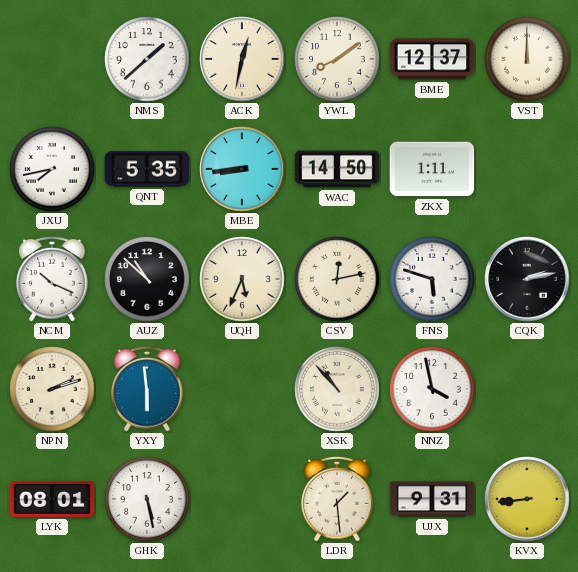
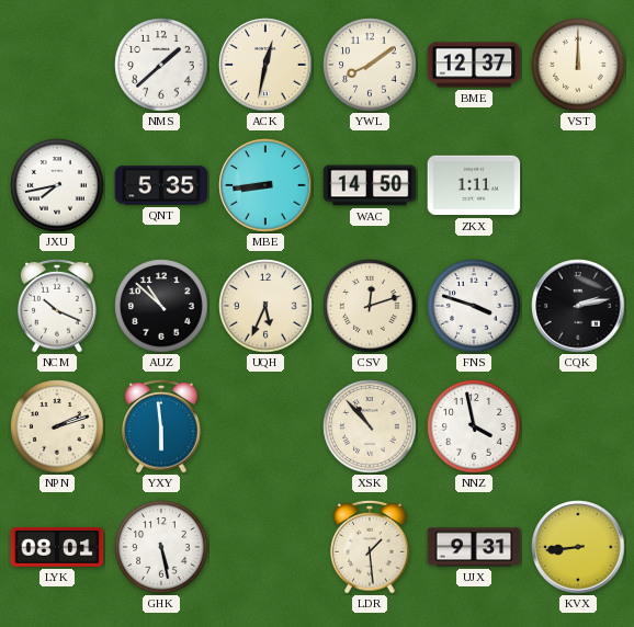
CSV: 12:13 -> 12:12
FNS: 5:48 -> 3:48
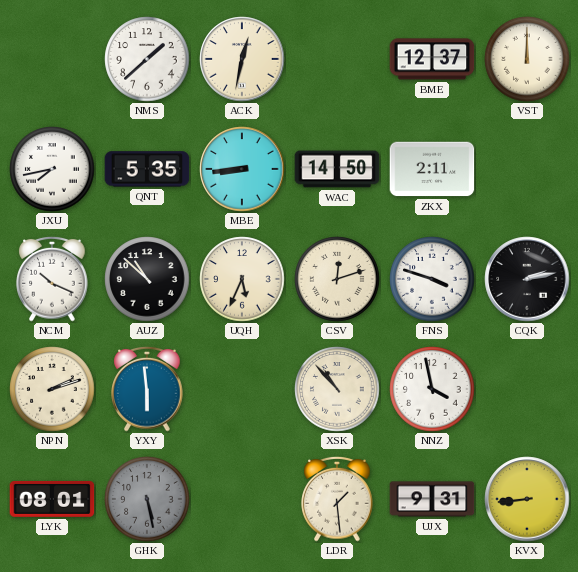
YWL: 8:09 -> none
ZKX: 1:11 -> 2:11
GHK dial: white -> grey
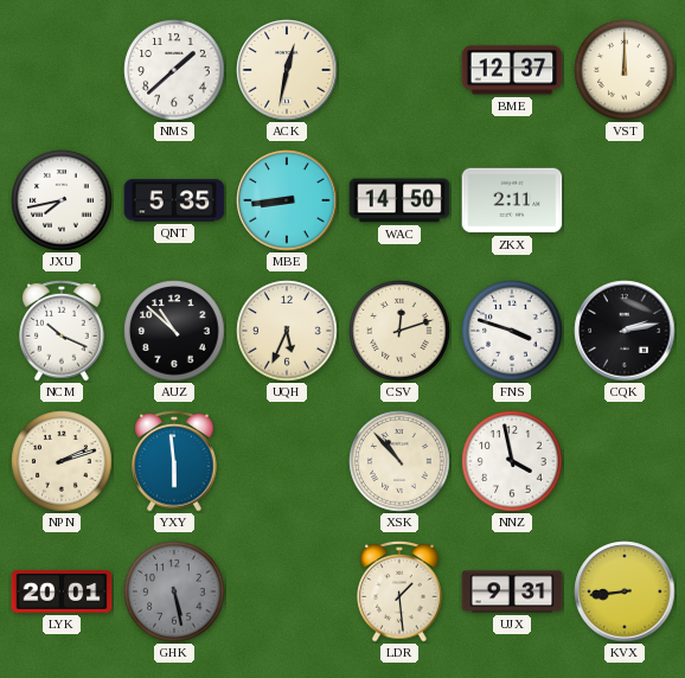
LYK: 08:01 -> 20:01
